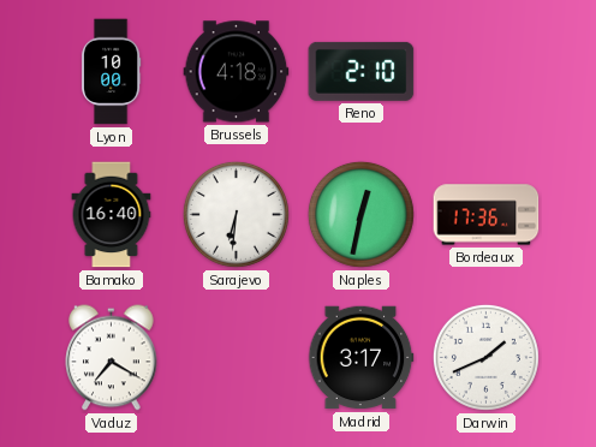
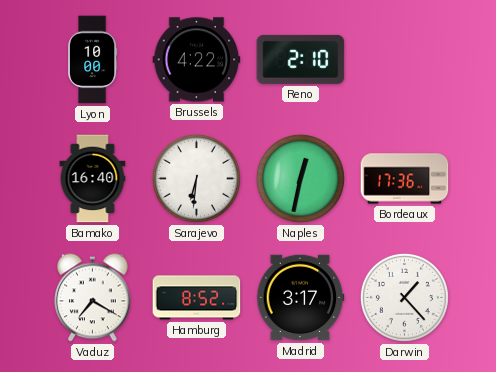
Brussels: 4:18 -> 4:22
Hamburg: none -> 8:52
Darwin: 1:41 -> 1:23
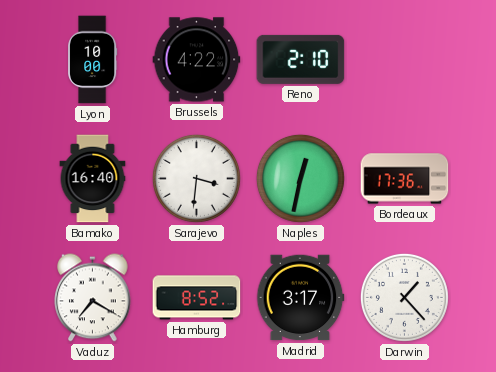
Sarajevo: 6:31 -> 3:31
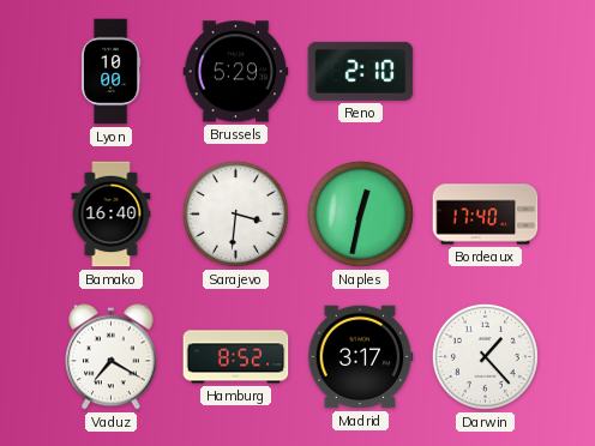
Brussels: 4:22 -> 5:29
Bordeaux: 17:36 -> 17:40
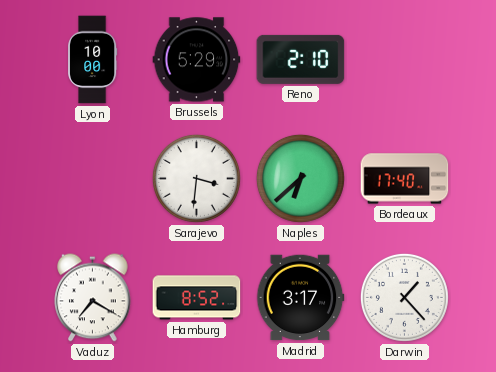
Bamako: 16:40 -> none
Naples: 12:32 -> 6:38
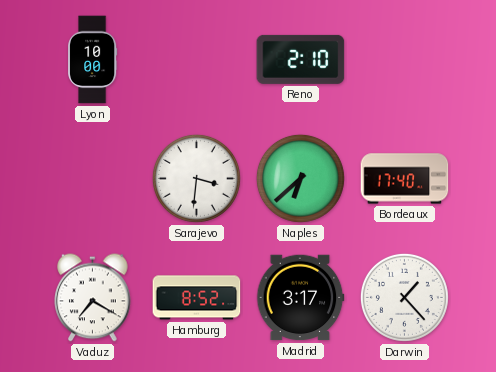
Brussels: 5:29 -> none
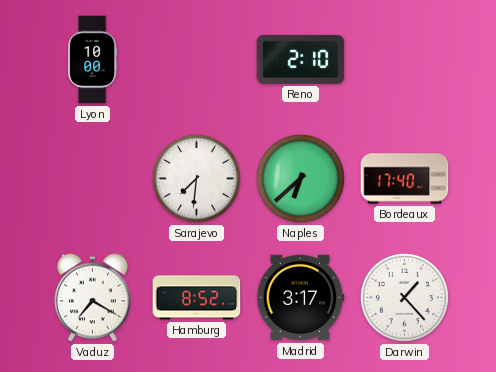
Sarajevo: 3:31 -> 7:31
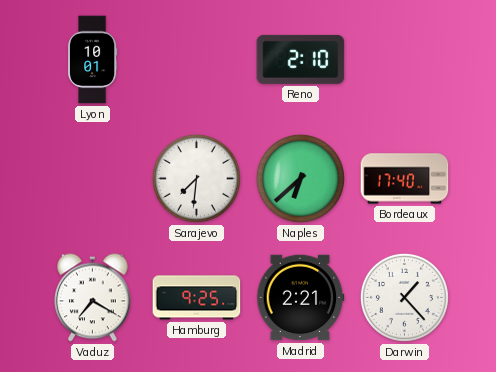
Lyon: 10:00 -> 10:01
Hamburg: 8:52 -> 9:25
Madrid: 3:17 -> 2:21
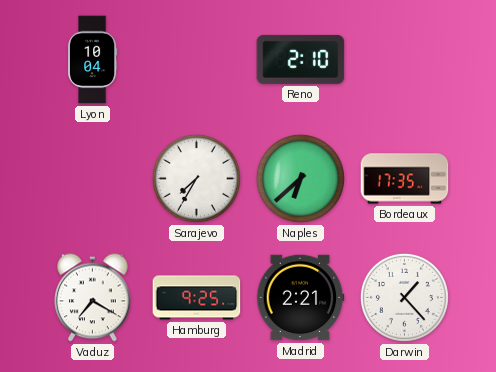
Lyon: 10:01 -> 10:04
Sarajevo: 7:31 -> 7:35
Bordeaux: 17:40 -> 17:35
